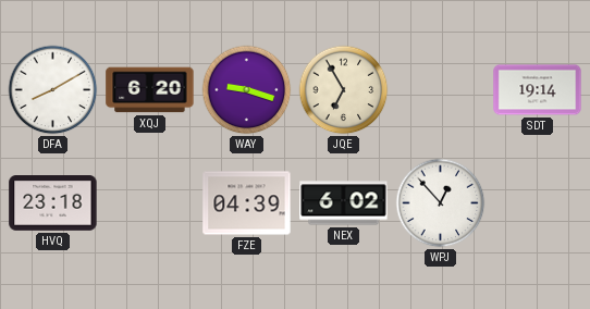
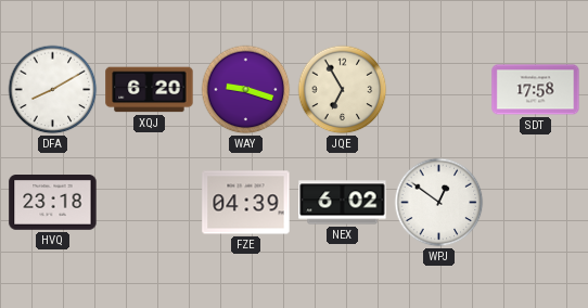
SDT: 19:14 -> 17:58
WPJ: 12:53 -> 12:51
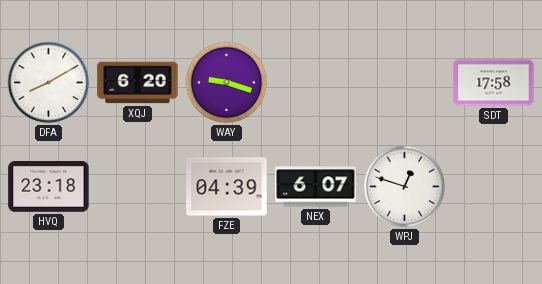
JQE: 6:55 -> none
NEX: 6:02 -> 6:07
WPJ: 12:51 -> 12:48
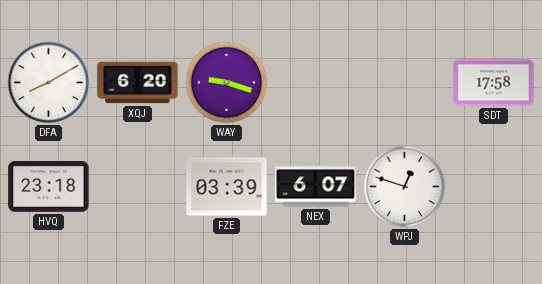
FZE: 04:39 -> 03:39
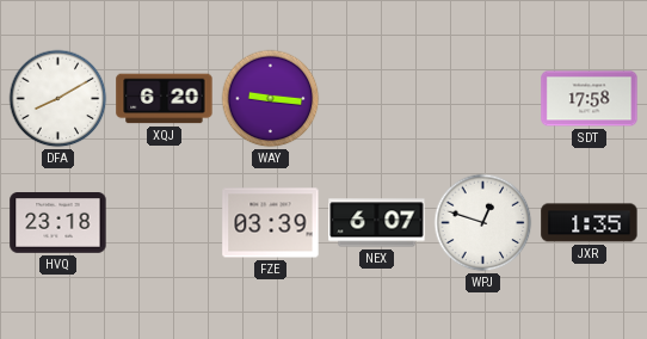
WAY: 9:18 -> 9:16
JXR: none -> 1:35
